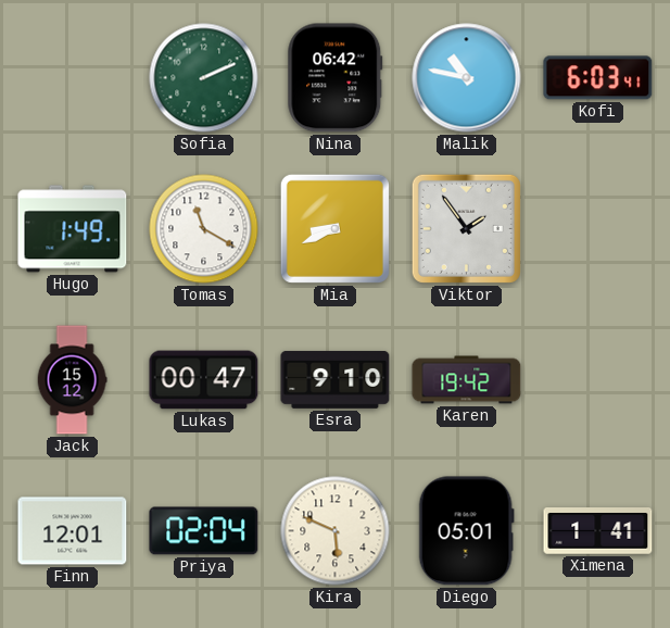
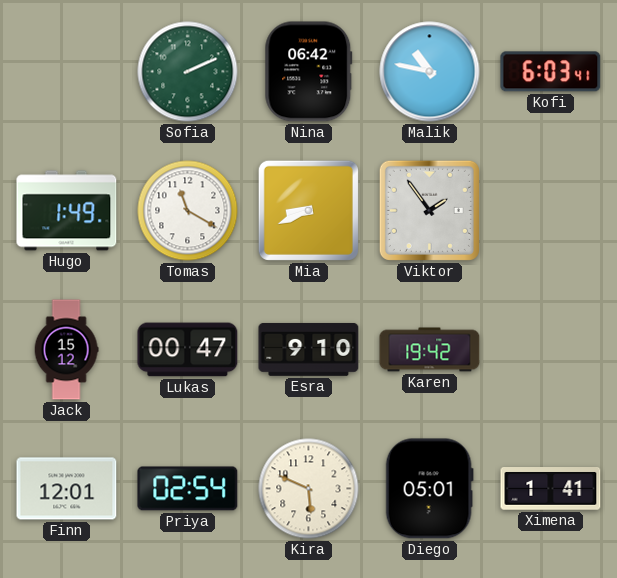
Priya: 02:04 -> 02:54
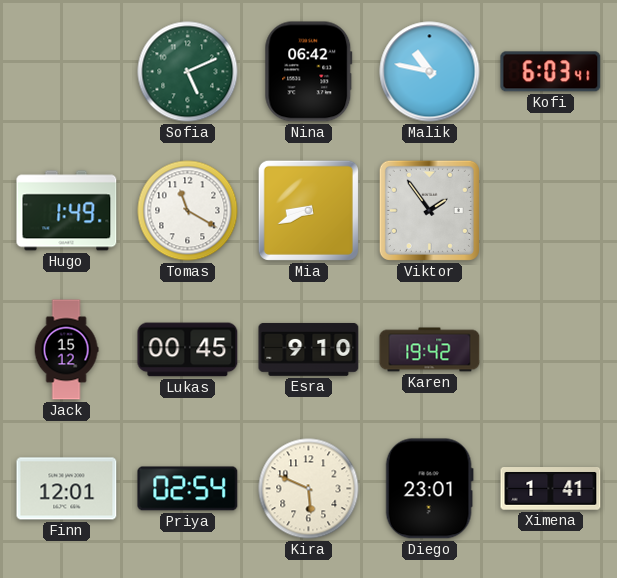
Sofia: 2:11 -> 5:11
Lukas: 00:47 -> 00:45
Diego: 05:01 -> 23:01
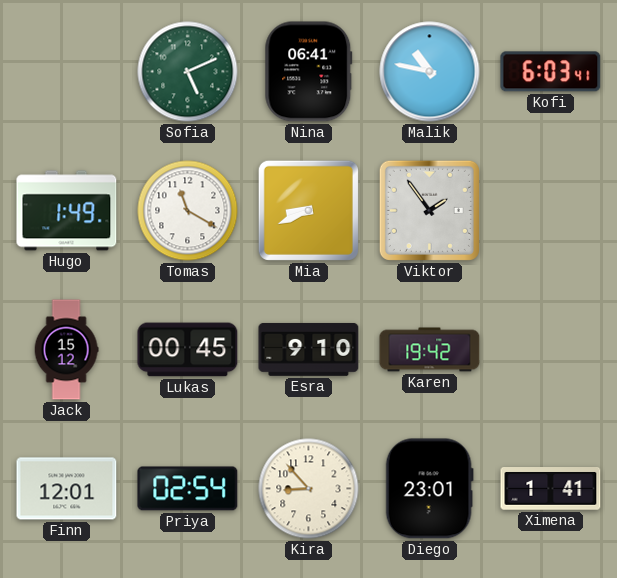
Nina: 06:42 -> 06:41
Kira: 5:49 -> 8:53
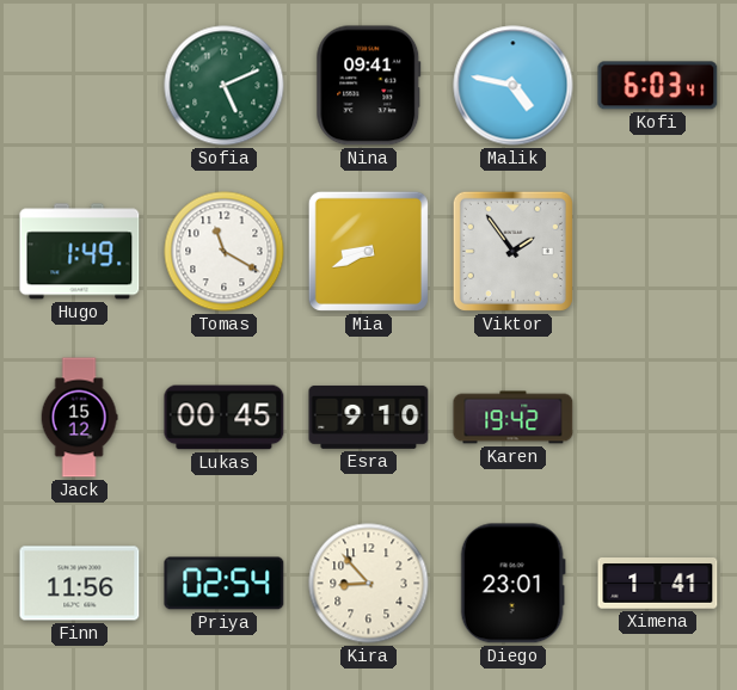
Nina: 06:41 -> 09:41
Malik: 10:47 -> 4:47
Finn: 12:01 -> 11:56
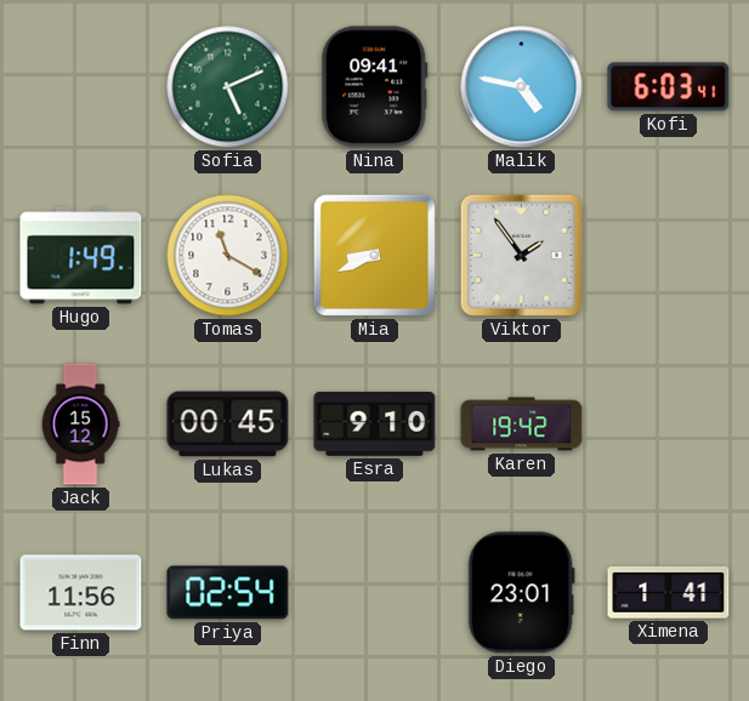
Kira: 8:53 -> none
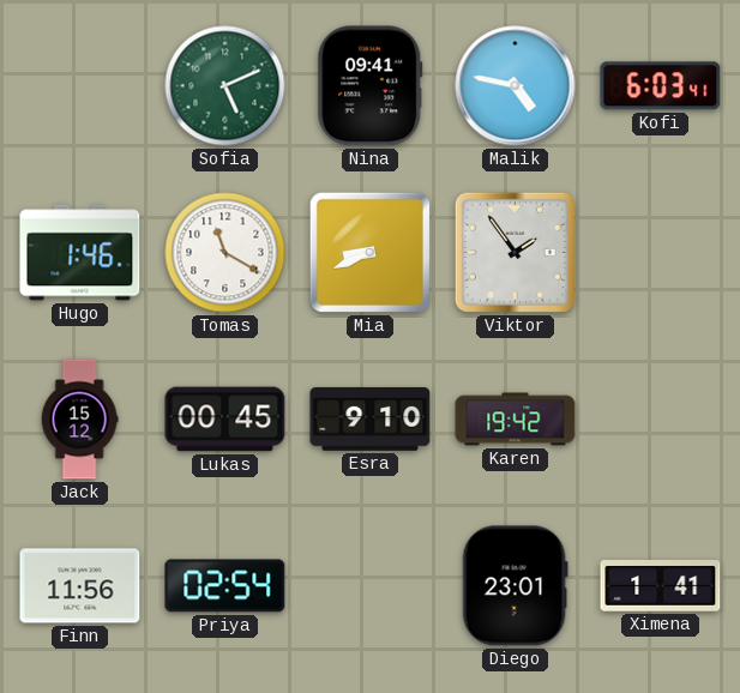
Hugo: 1:49 -> 1:46
